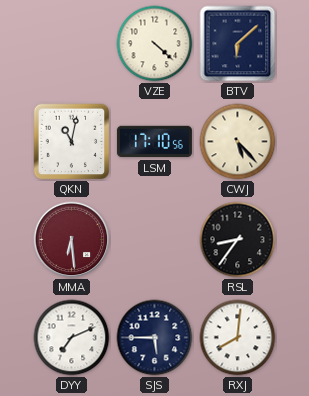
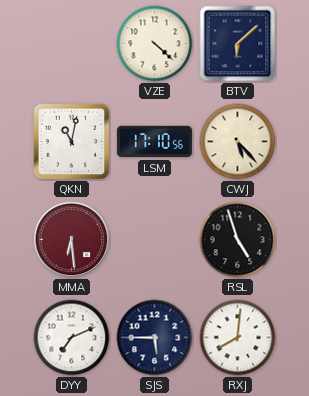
RSL: 8:36 -> 4:57
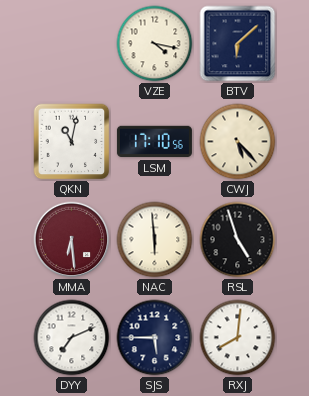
VZE: 4:22 -> 4:17
NAC: none -> 5:59
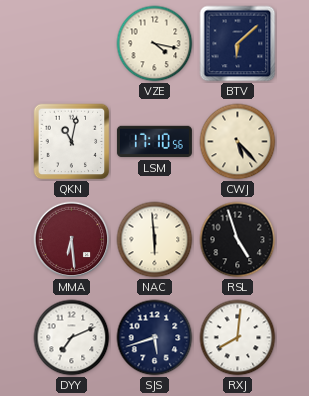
SJS: 5:45 -> 5:42
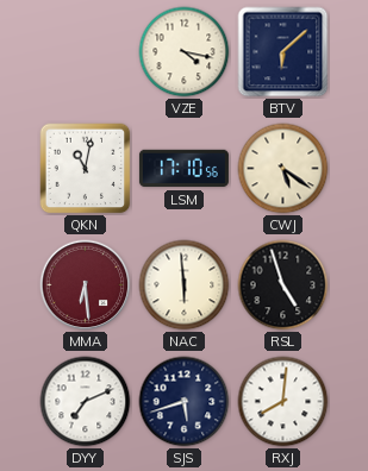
CWJ: 5:23 -> 5:21
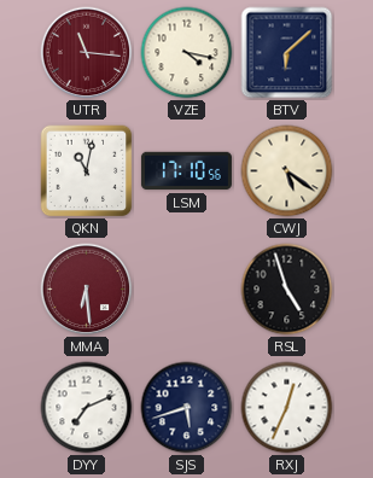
UTR: none -> 11:16
NAC: 5:59 -> none
RXJ: 8:01 -> 12:34
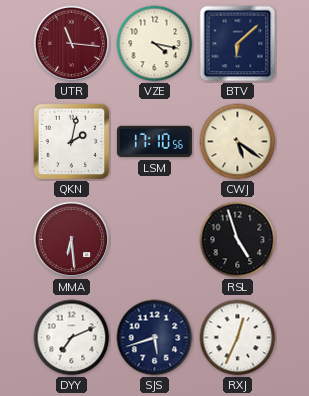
QKN: 11:02 -> 2:02
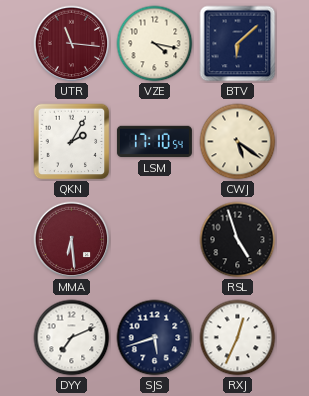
QKN: 2:02 -> 2:05
LSM: 17:10:56 -> 17:10:54
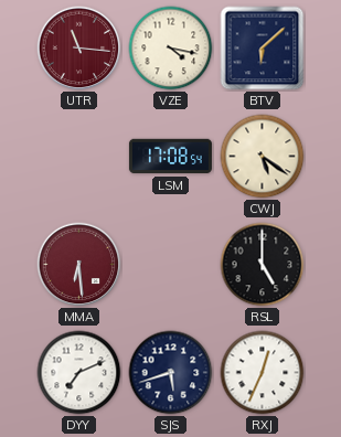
QKN: 2:05 -> none
LSM: 17:10 -> 17:08
RSL: 4:57 -> 5:00
